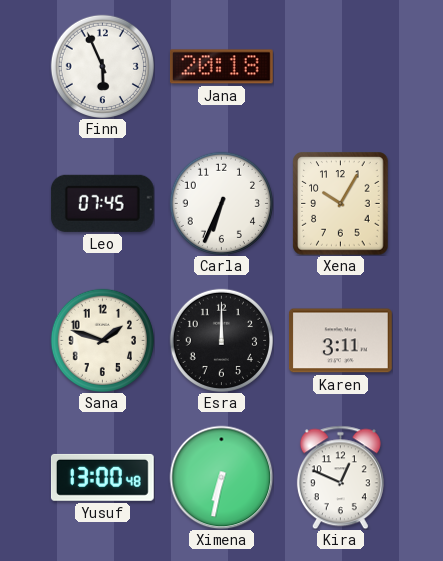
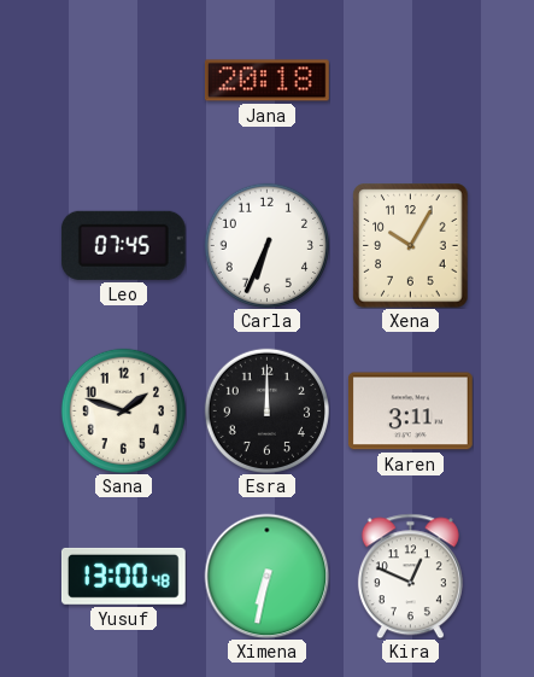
Finn: 5:56 -> none
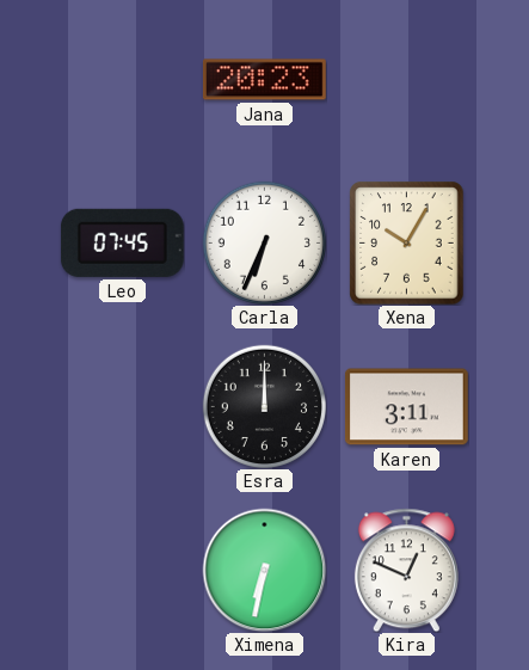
Jana: 20:18 -> 20:23
Sana: 1:48 -> none
Yusuf: 13:00 -> none
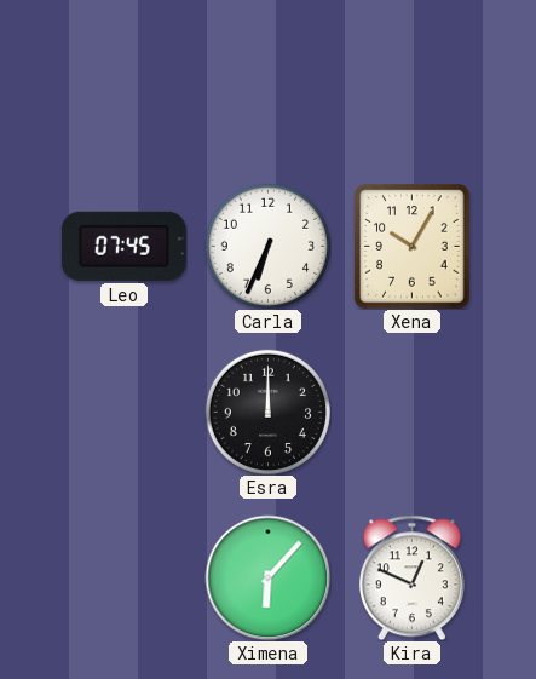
Jana: 20:23 -> none
Karen: 3:11 -> none
Ximena: 6:32 -> 6:07
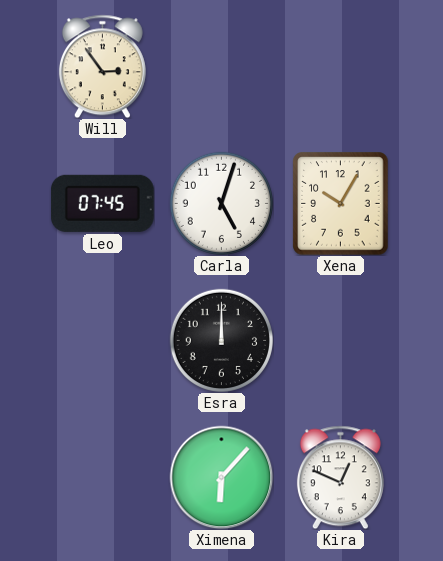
Will: none -> 2:54
Carla: 6:34 -> 5:03
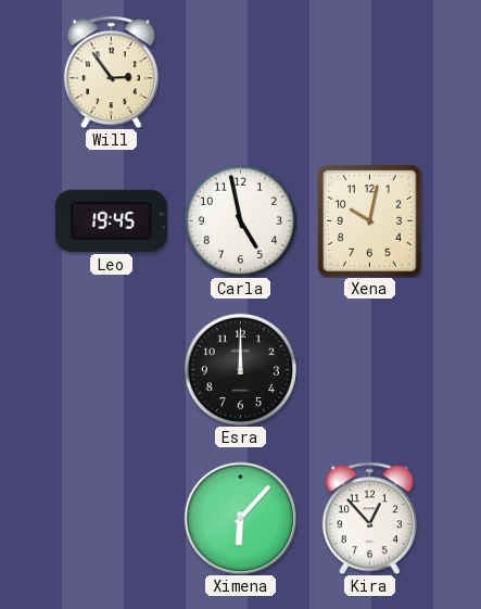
Leo: 07:45 -> 19:45
Carla: 5:03 -> 4:58
Xena: 10:05 -> 10:02
Kira: 12:49 -> 12:53
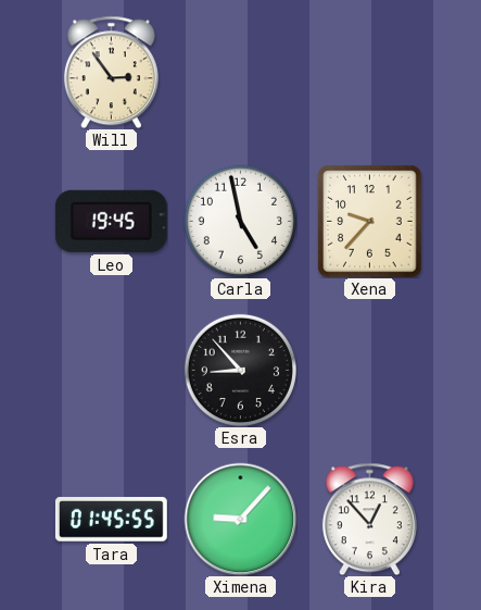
Xena: 10:02 -> 9:37
Esra: 12:00 -> 8:53
Tara: none -> 01:45
Ximena: 6:07 -> 9:07
